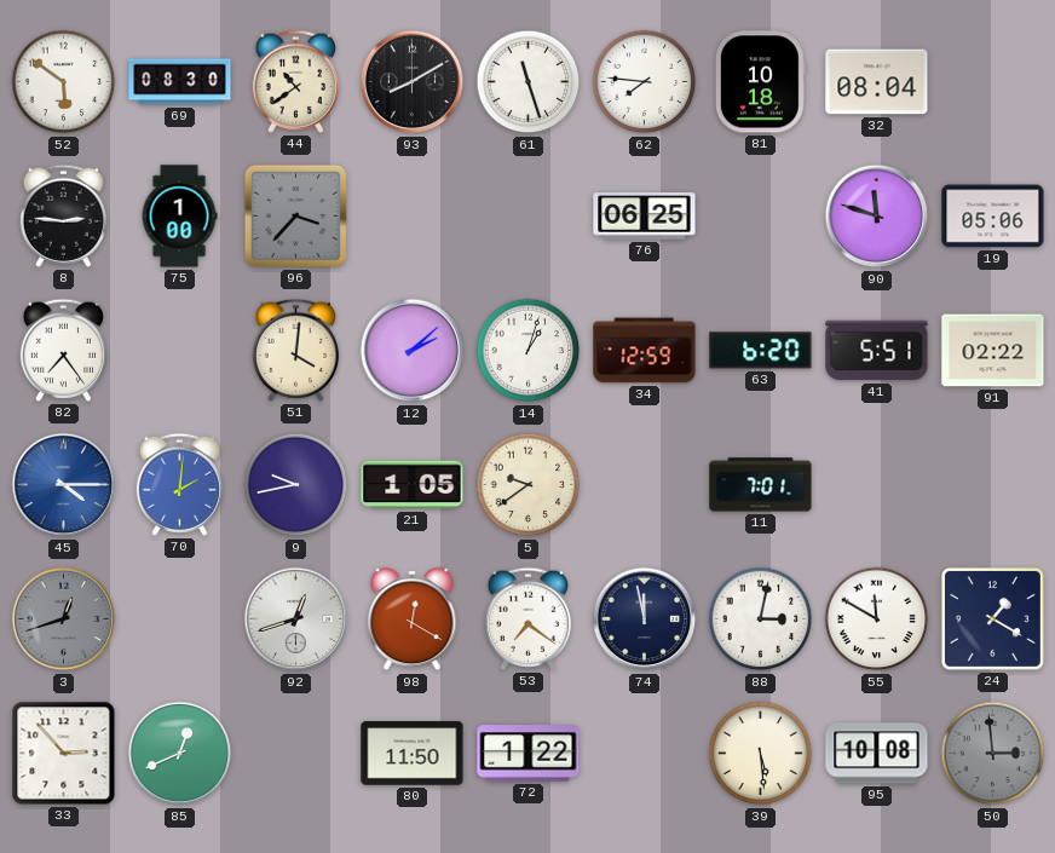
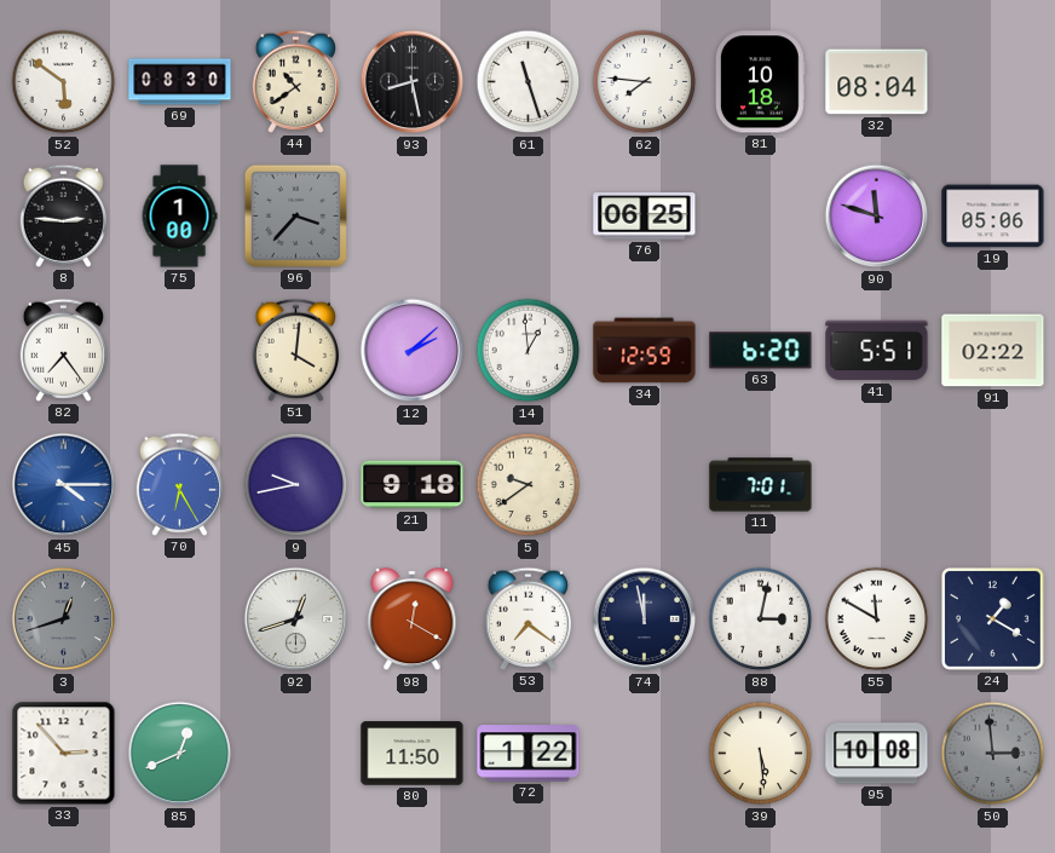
93: 8:10 -> 8:28
14: 1:03 -> 12:59
70: 2:01 -> 6:25
21: 1:05 -> 9:18
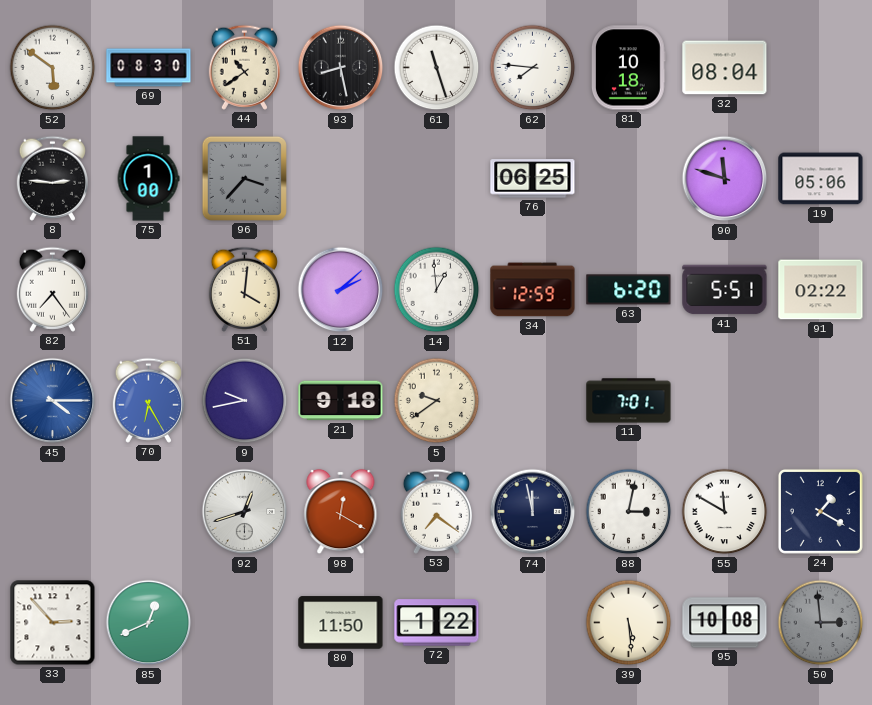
3: 12:42 -> none
